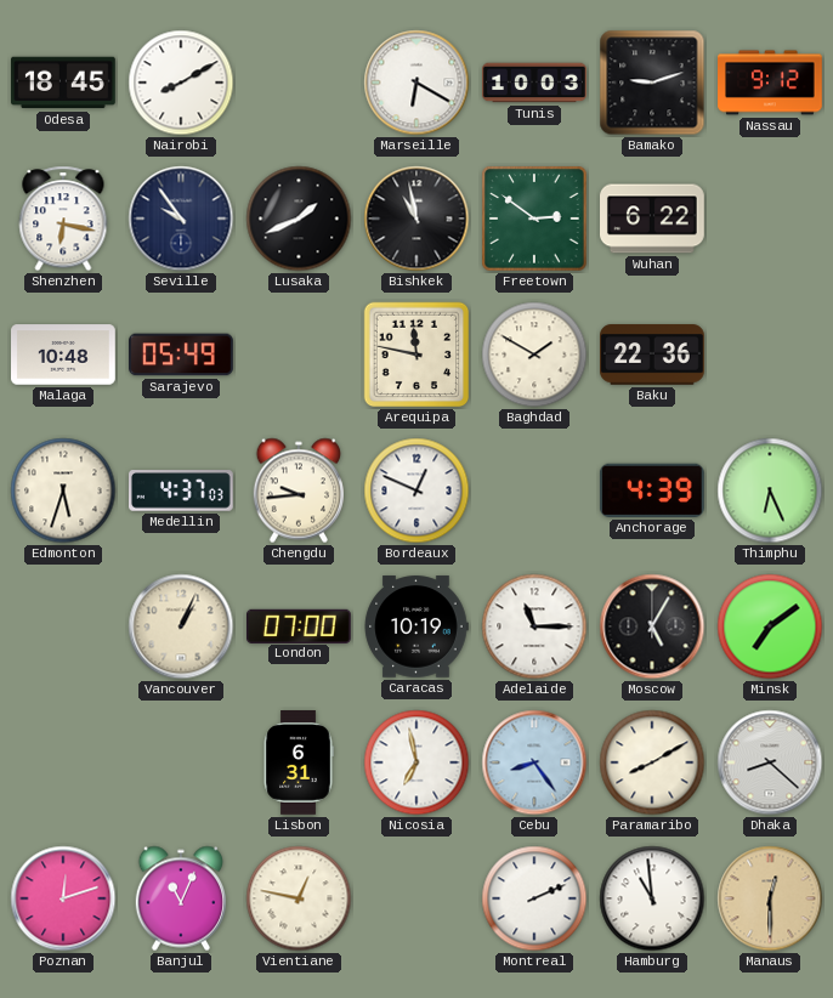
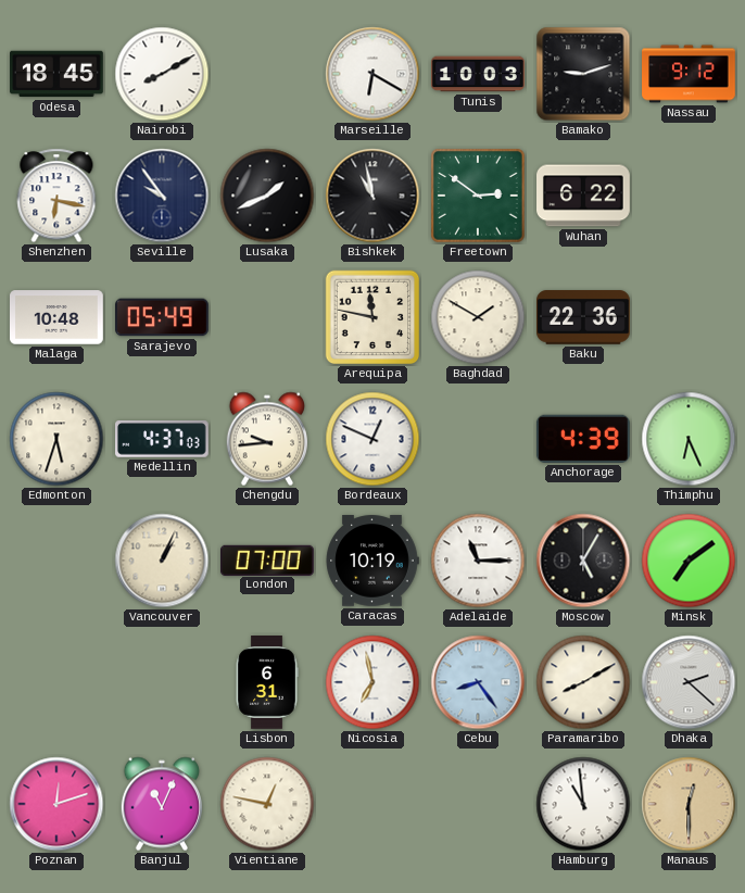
Dhaka: 8:22 -> 2:22
Montreal: 2:11 -> none
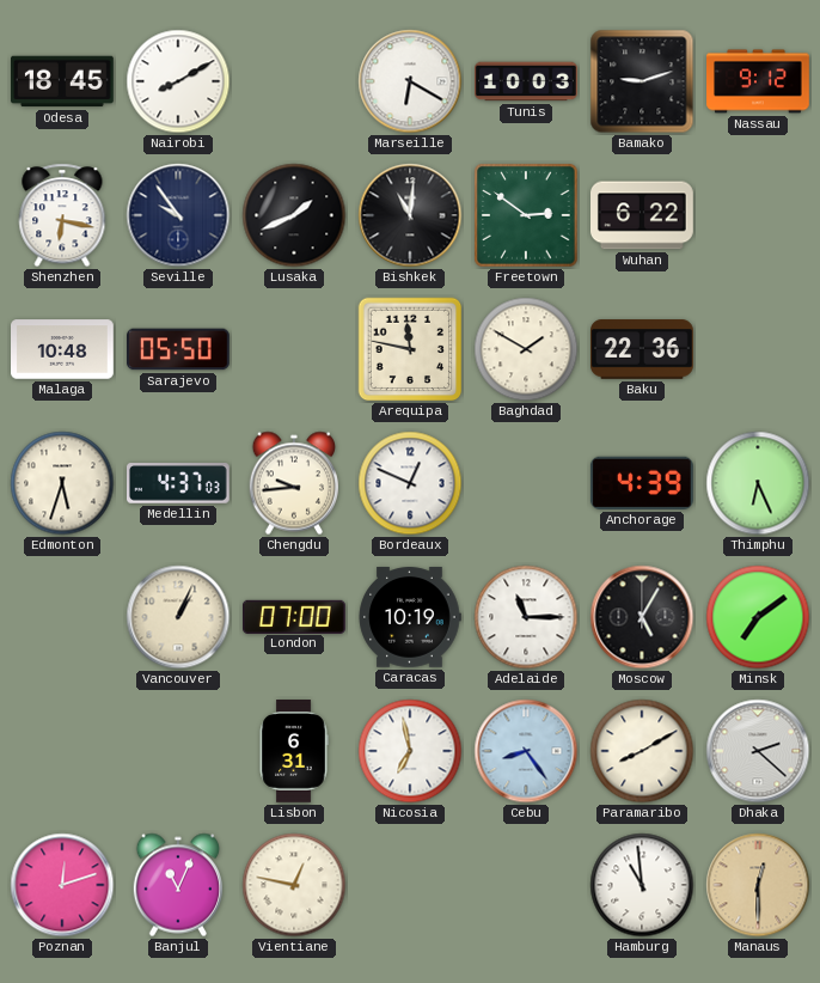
Bishkek: 10:58 -> 11:01
Sarajevo: 05:49 -> 05:50
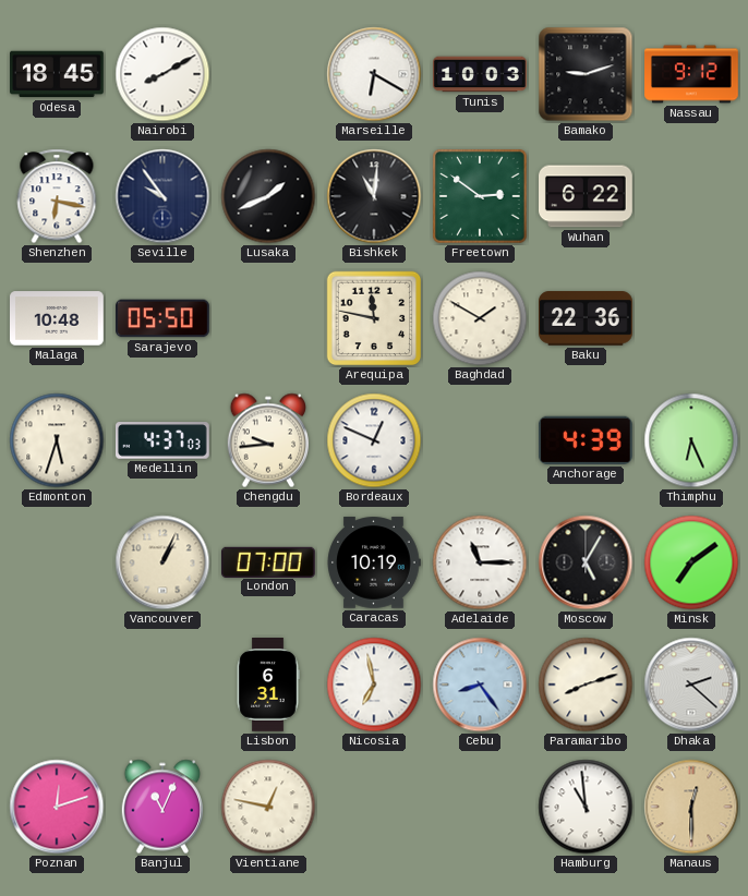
Paramaribo: 8:10 -> 8:12
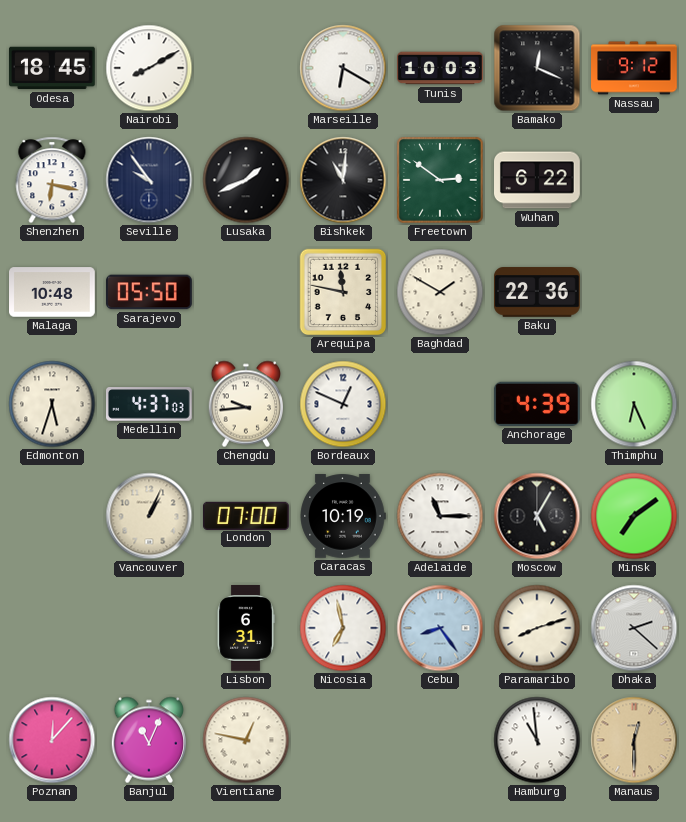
Bamako: 9:12 -> 12:19
Poznan: 12:12 -> 12:07
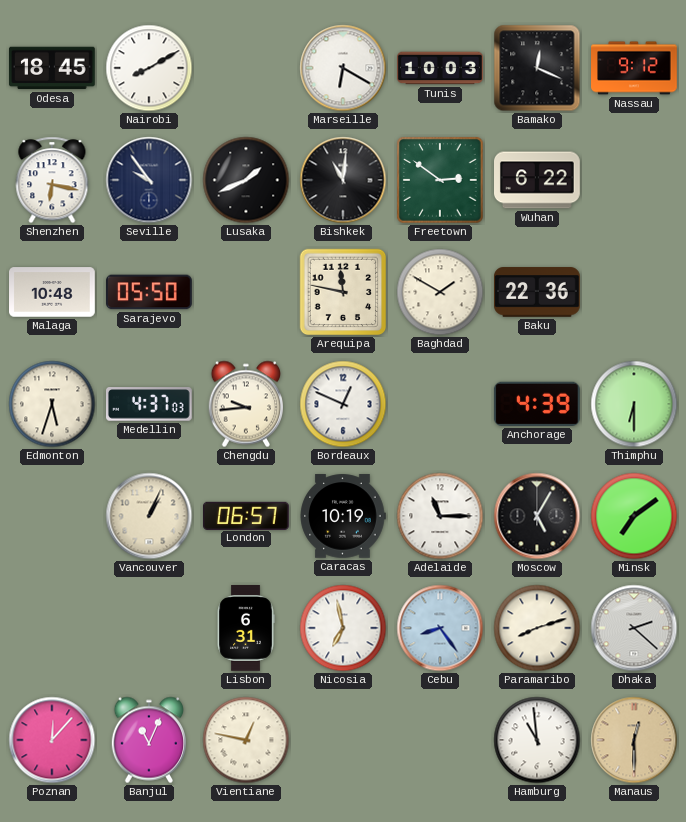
Thimphu: 6:26 -> 6:30
London: 07:00 -> 06:57
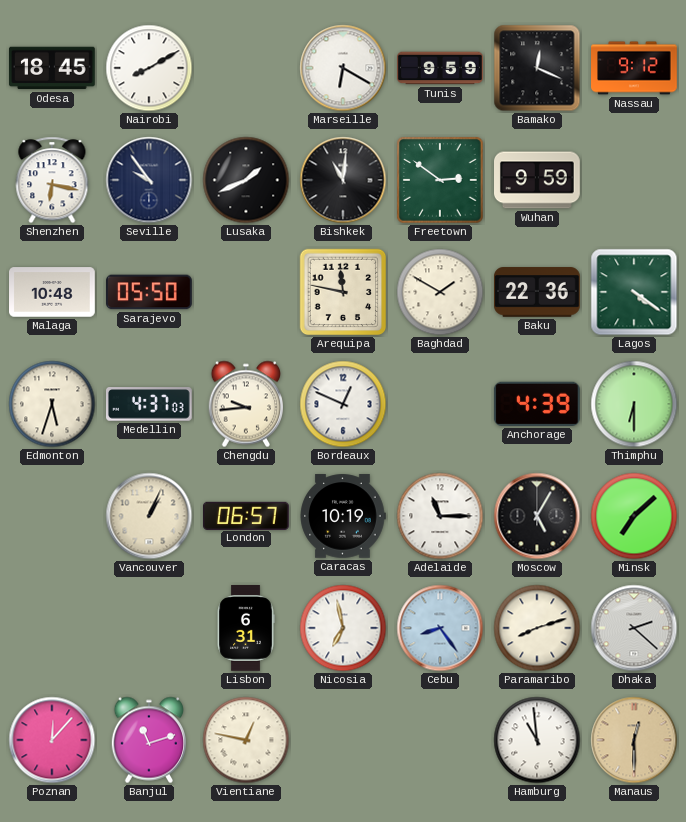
Tunis: 10:03 -> 9:59
Wuhan: 6:22 -> 9:59
Lagos: none -> 4:21
Minsk: 7:09 -> 7:08
Banjul: 11:04 -> 11:12
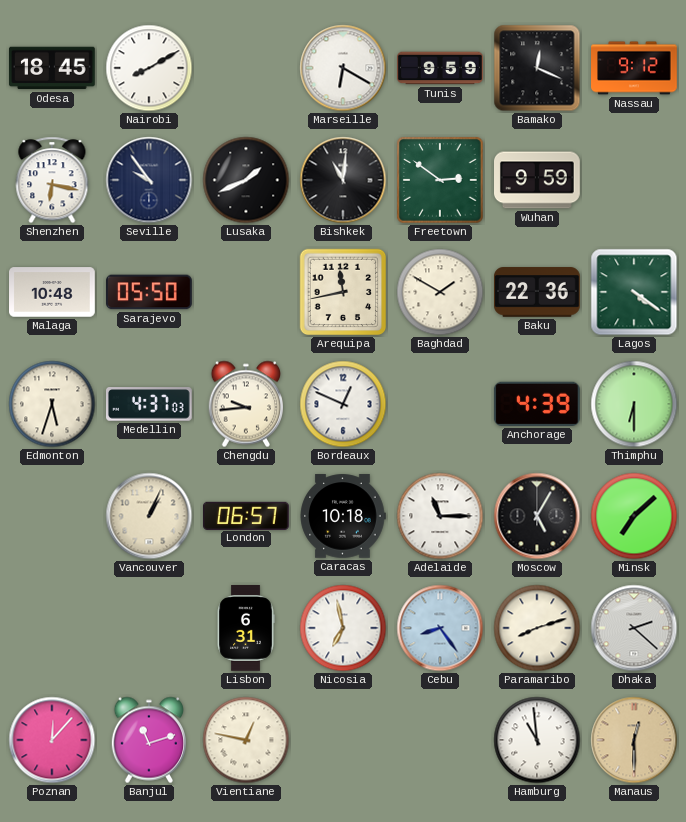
Arequipa: 11:47 -> 11:43
Caracas: 10:19 -> 10:18
